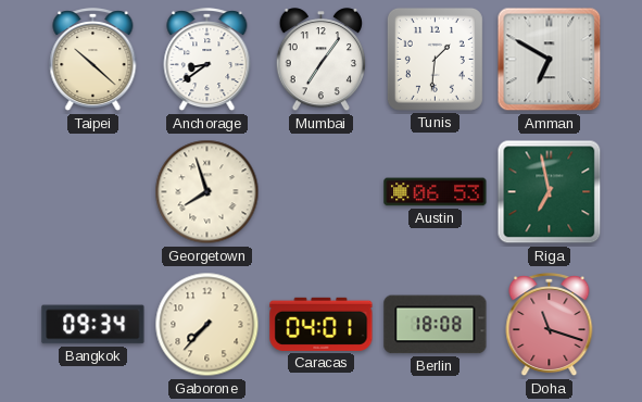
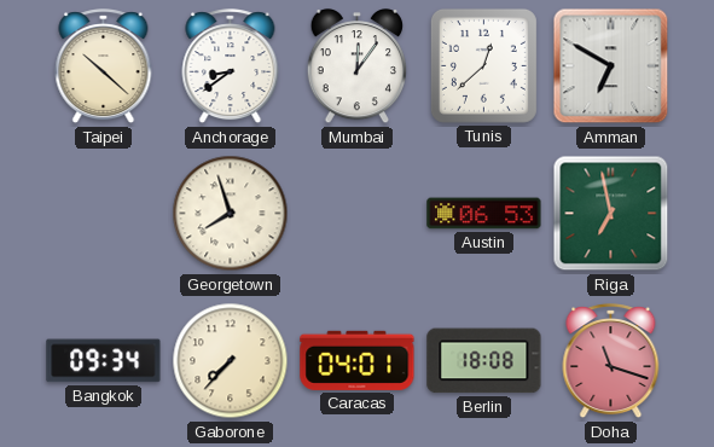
Mumbai: 7:06 -> 12:06
Tunis: 1:31 -> 12:38
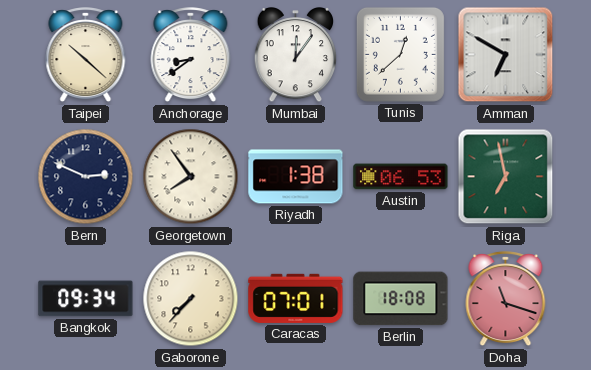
Bern: none -> 2:49
Georgetown: 7:57 -> 7:54
Riyadh: none -> 1:38
Caracas: 04:01 -> 07:01
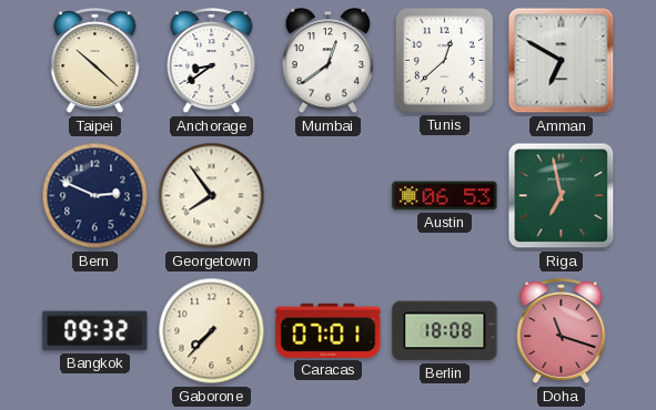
Mumbai: 12:06 -> 12:39
Riyadh: 1:38 -> none
Bangkok: 09:34 -> 09:32
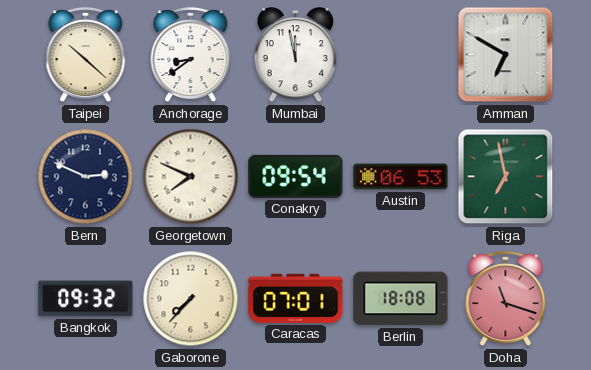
Mumbai: 12:39 -> 11:58
Tunis: 12:38 -> none
Georgetown: 7:54 -> 7:49
Conakry: none -> 09:54
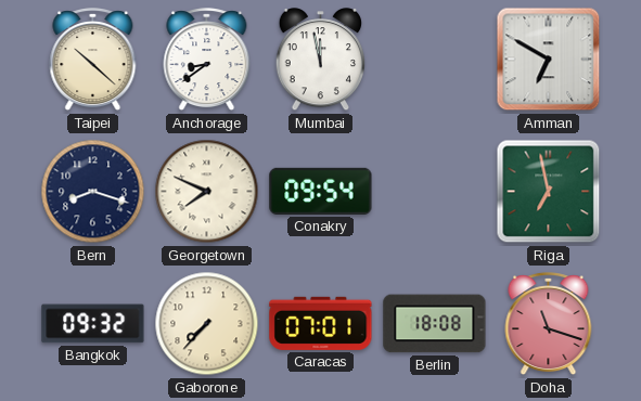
Bern: 2:49 -> 8:18
Austin: 06:53 -> none
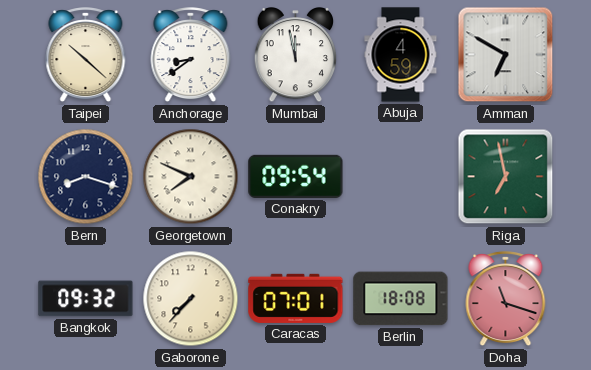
Abuja: none -> 4:59
